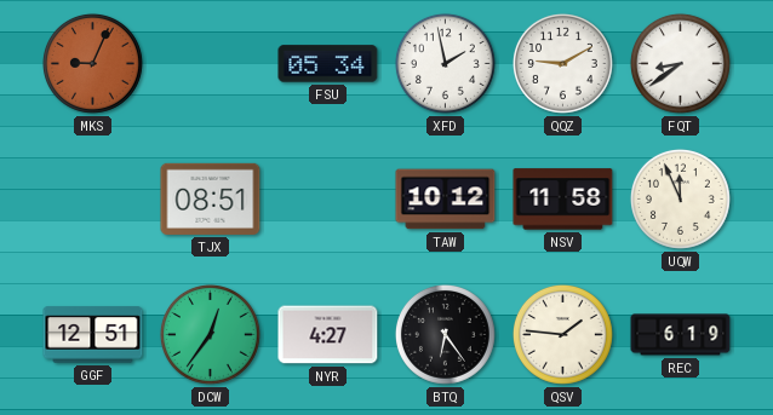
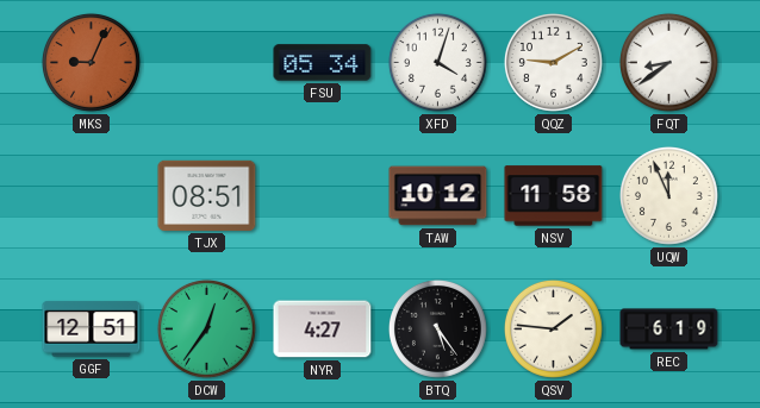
XFD: 1:58 -> 4:03
BTQ: 6:24 -> 5:24
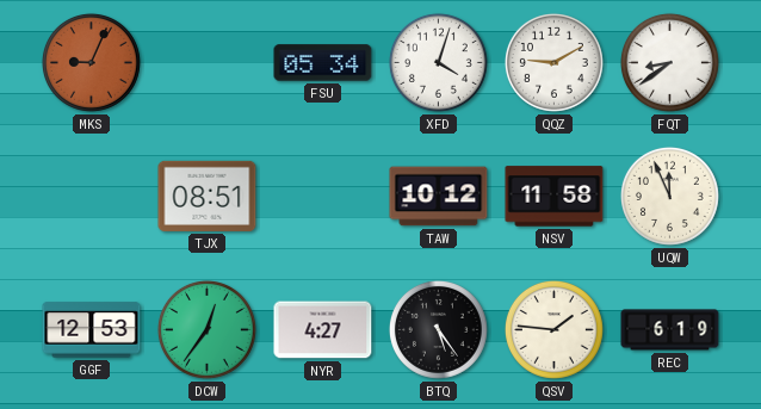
GGF: 12:51 -> 12:53
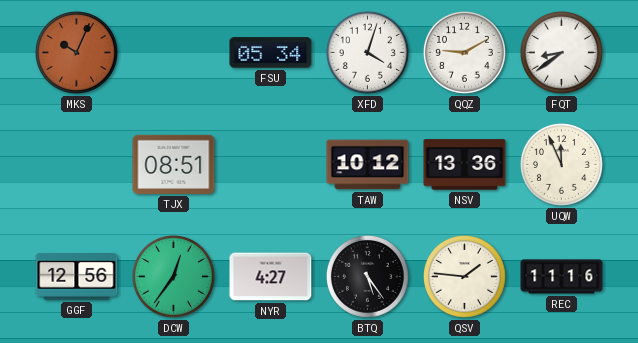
MKS: 9:04 -> 10:04
NSV: 11:58 -> 13:36
GGF: 12:53 -> 12:56
REC: 6:19 -> 11:16
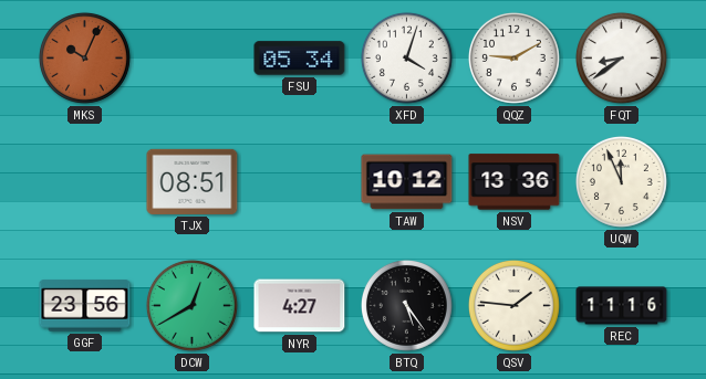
GGF: 12:56 -> 23:56
DCW: 12:36 -> 12:40
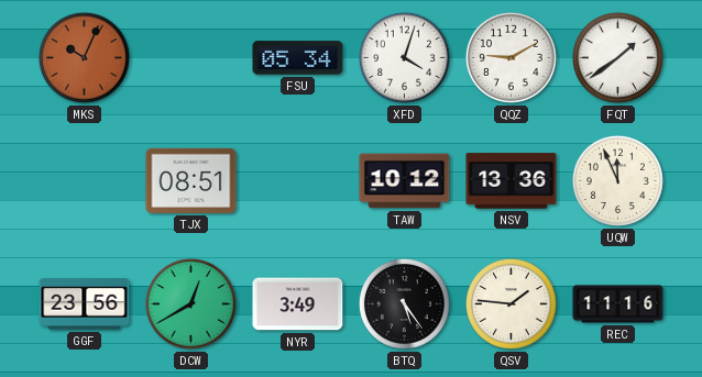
FQT: 8:39 -> 1:39
NYR: 4:27 -> 3:49
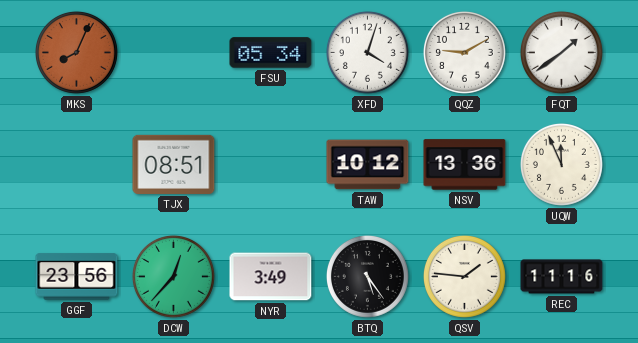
MKS: 10:04 -> 8:04
DCW: 12:40 -> 12:37
